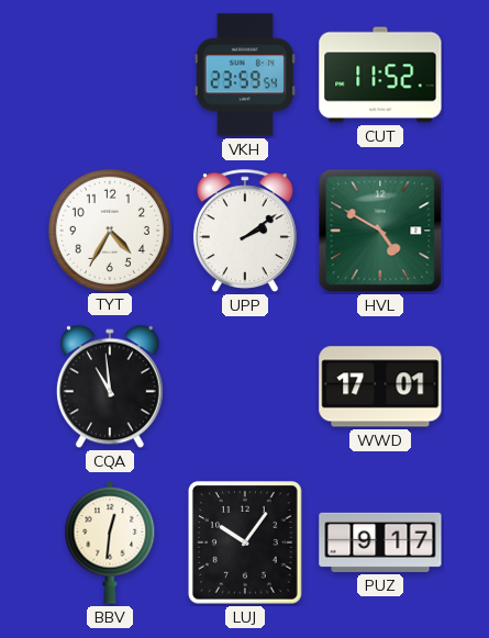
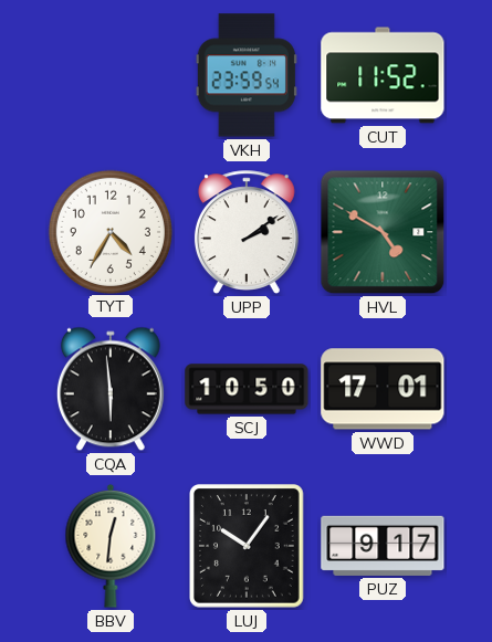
CQA: 10:59 -> 5:59
SCJ: none -> 10:50
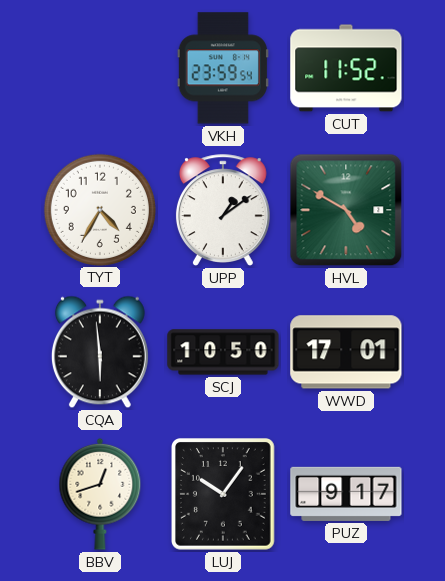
UPP: 2:09 -> 1:09
BBV: 12:31 -> 12:42
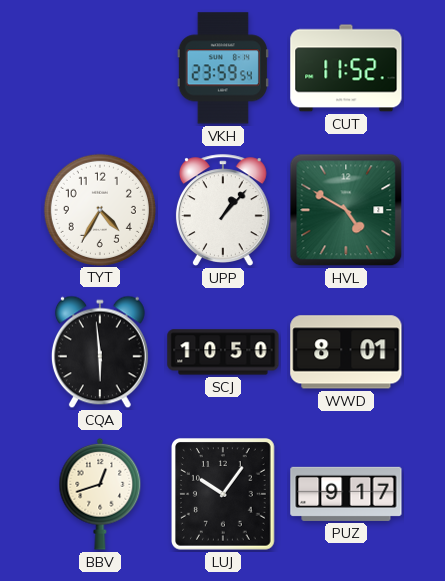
UPP: 1:09 -> 1:07
WWD: 17:01 -> 8:01
